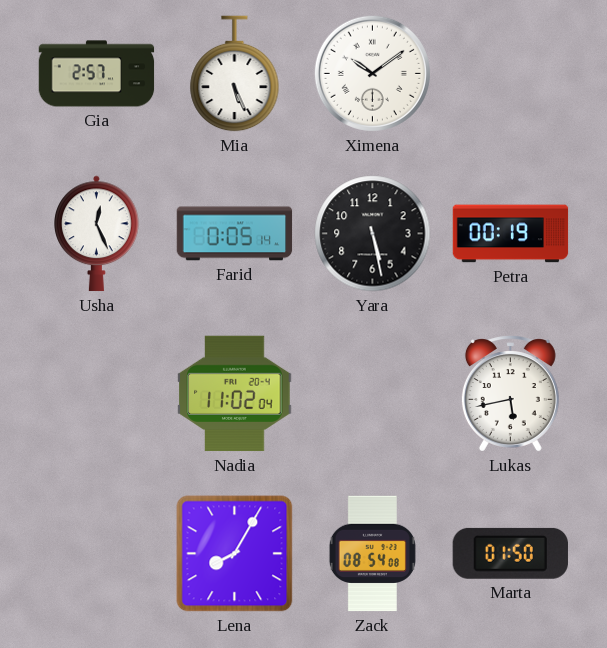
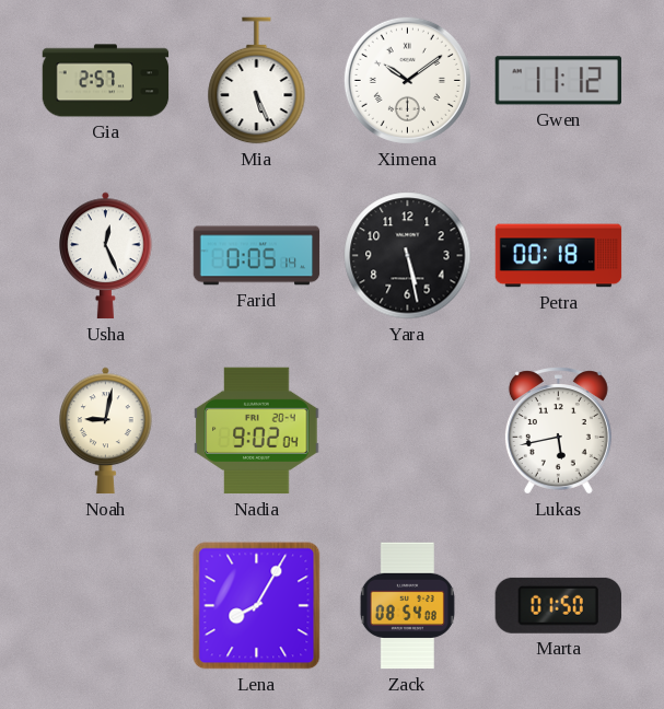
Gwen: none -> 11:12
Petra: 00:19 -> 00:18
Noah: none -> 9:02
Nadia: 11:02 -> 9:02
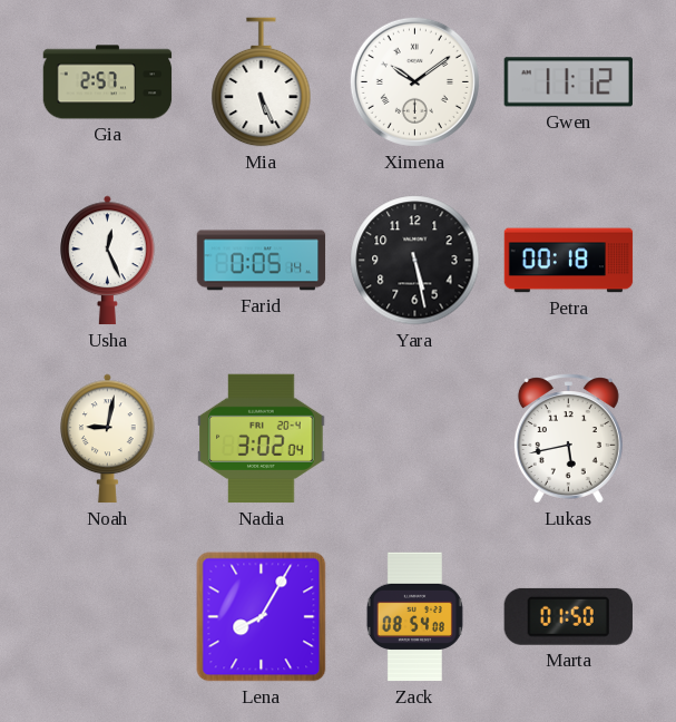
Nadia: 9:02 -> 3:02
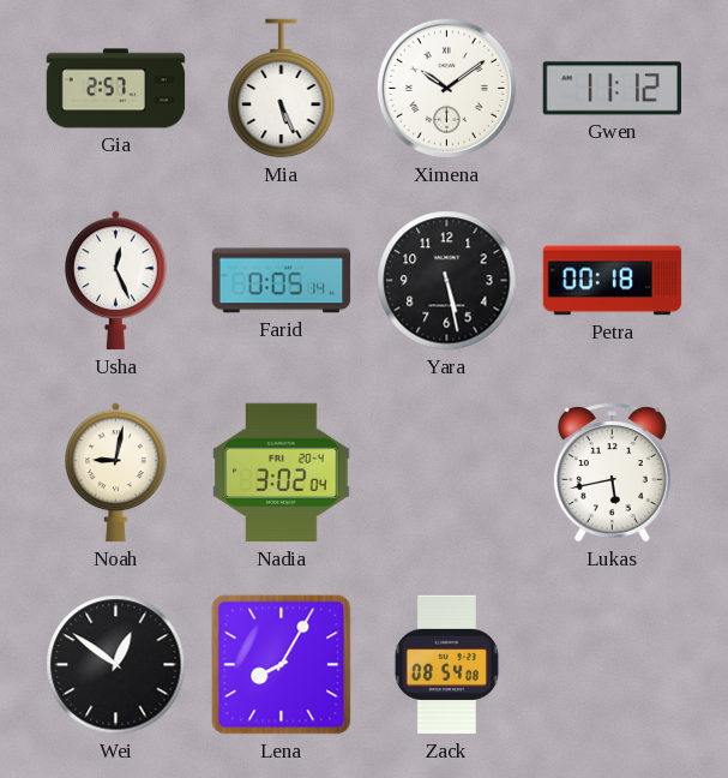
Wei: none -> 12:51
Marta: 01:50 -> none
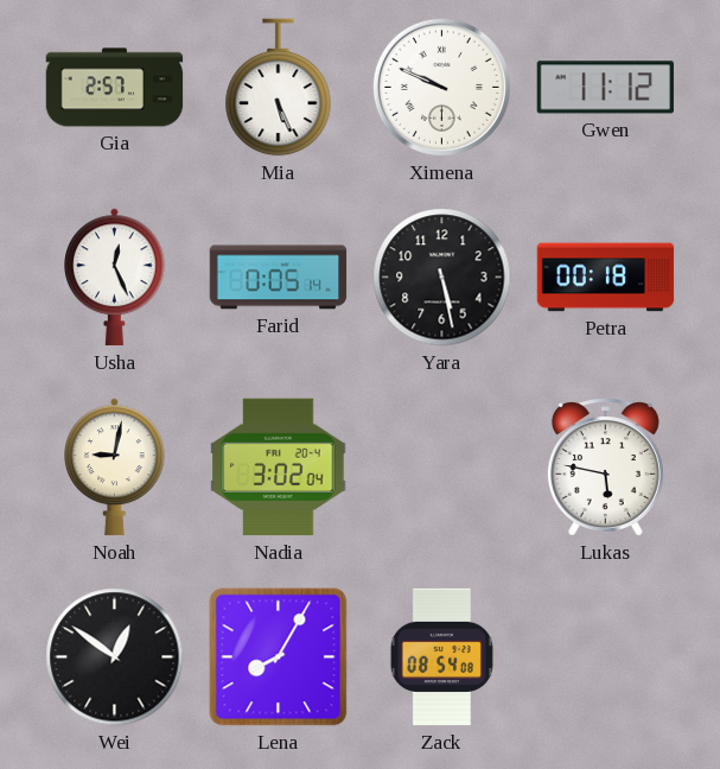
Ximena: 10:09 -> 9:49
Lukas: 5:43 -> 5:47
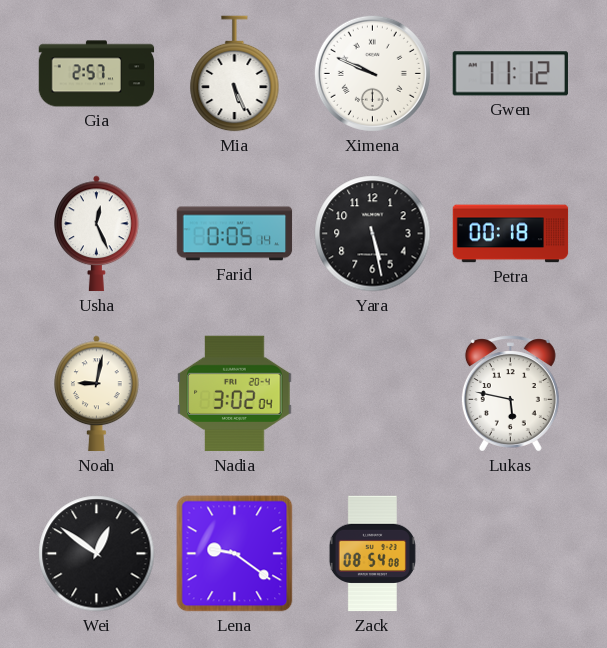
Lena: 8:05 -> 9:21
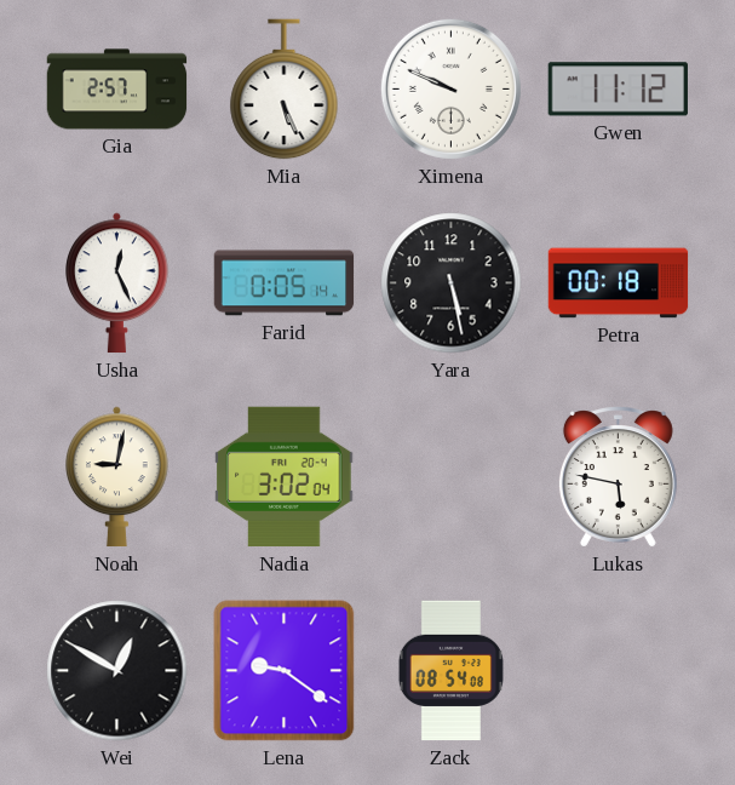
Wei: 12:51 -> 12:50
